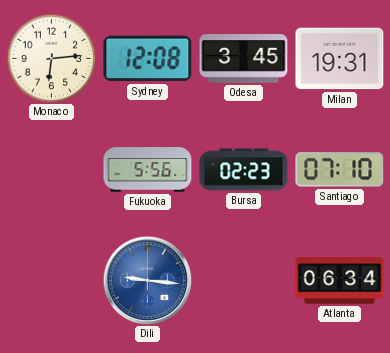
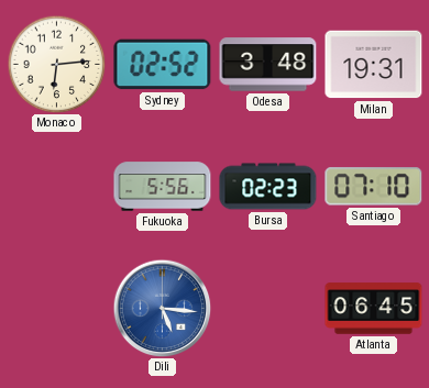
Sydney: 12:08 -> 02:52
Odesa: 3:45 -> 3:48
Dili: 9:16 -> 5:16
Atlanta: 06:34 -> 06:45
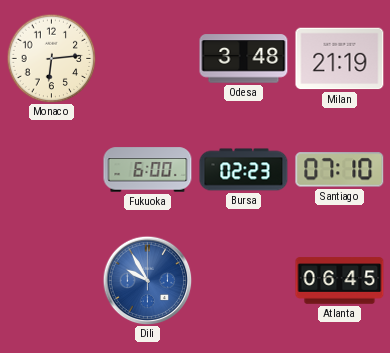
Sydney: 02:52 -> none
Milan: 19:31 -> 21:19
Fukuoka: 5:56 -> 6:00
Dili: 5:16 -> 9:55
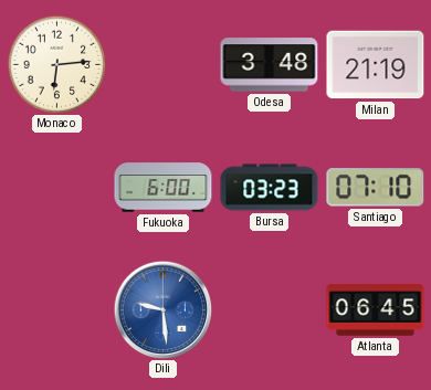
Bursa: 02:23 -> 03:23
Dili: 9:55 -> 9:29
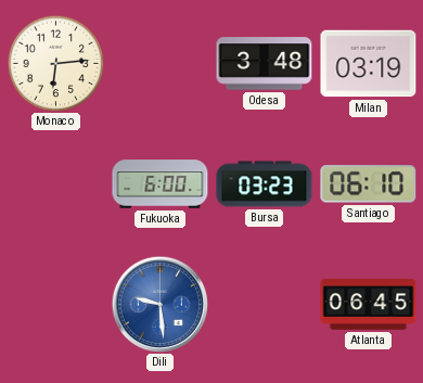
Milan: 21:19 -> 03:19
Santiago: 07:10 -> 06:10
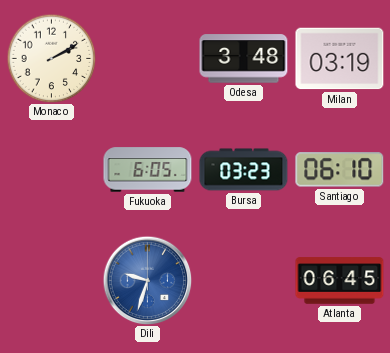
Monaco: 6:14 -> 2:10
Fukuoka: 6:00 -> 6:05
Dili: 9:29 -> 9:33
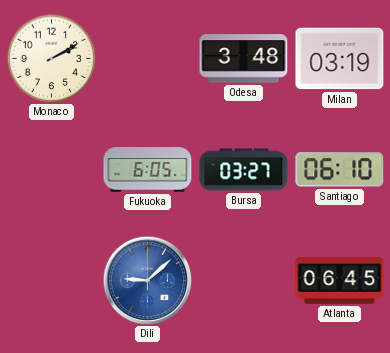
Bursa: 03:23 -> 03:27
Dili: 9:33 -> 9:08
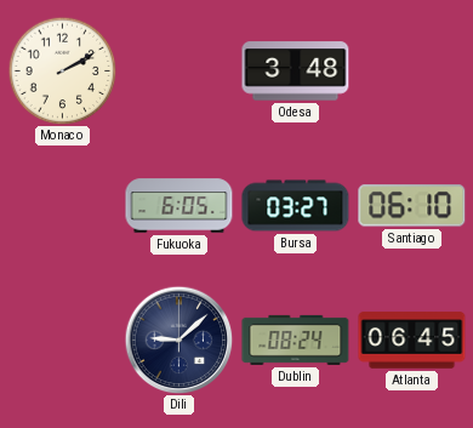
Milan: 03:19 -> none
Dili dial: blue -> navy
Dublin: none -> 08:24
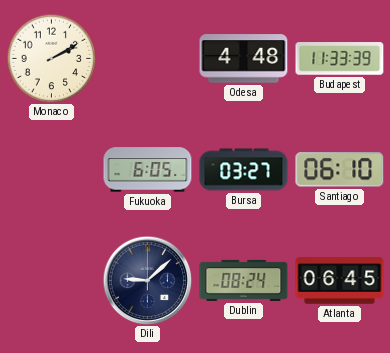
Odesa: 3:48 -> 4:48
Budapest: none -> 11:33
